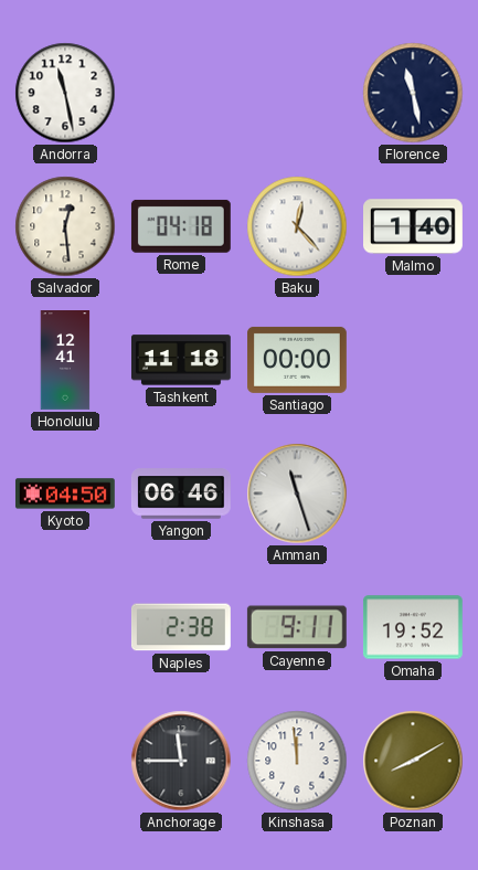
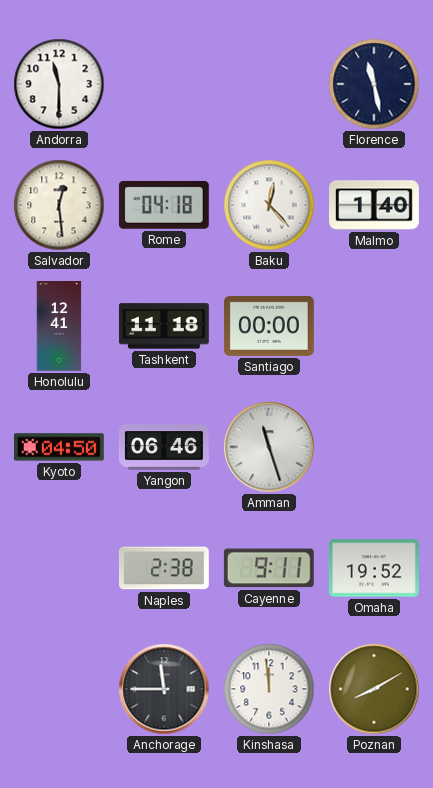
Andorra: 11:28 -> 11:30
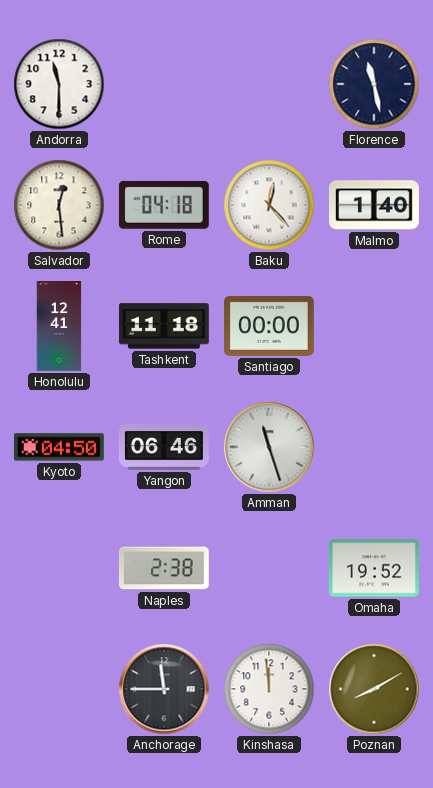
Cayenne: 9:11 -> none
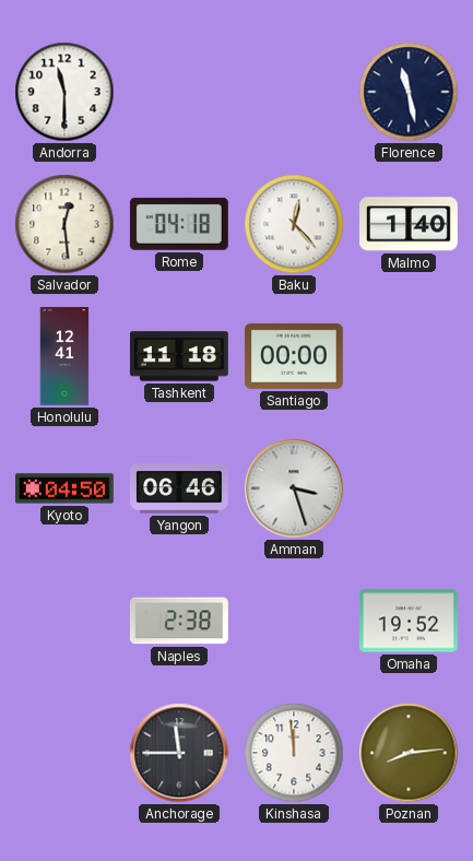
Amman: 11:27 -> 3:27
Poznan: 8:10 -> 8:14
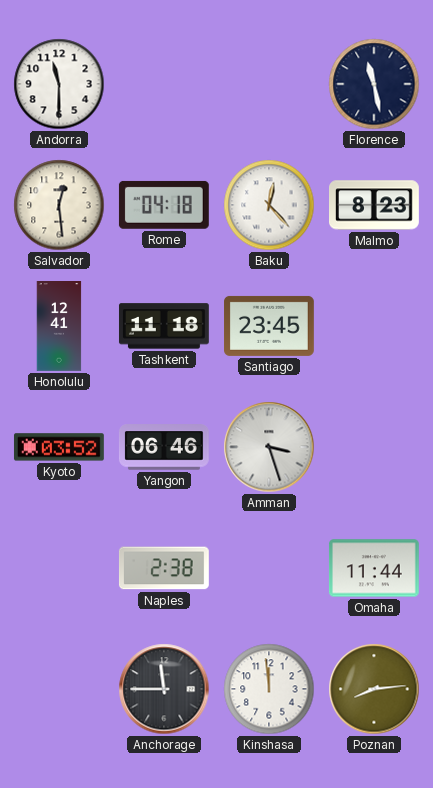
Malmo: 1:40 -> 8:23
Santiago: 00:00 -> 23:45
Kyoto: 04:50 -> 03:52
Omaha: 19:52 -> 11:44
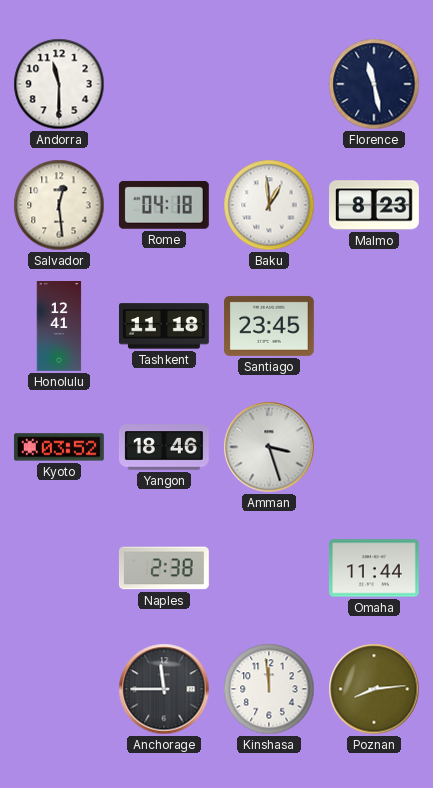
Baku: 12:23 -> 12:59
Yangon: 06:46 -> 18:46
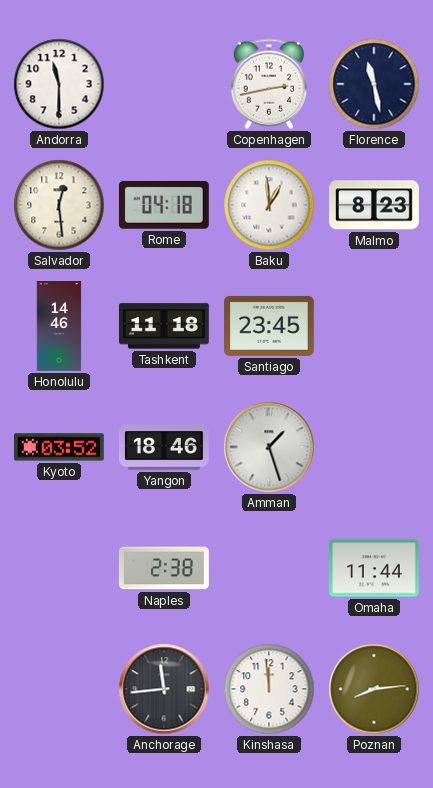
Copenhagen: none -> 2:43
Honolulu: 12:41 -> 14:46
Amman: 3:27 -> 1:27
Anchorage: 11:45 -> 11:44
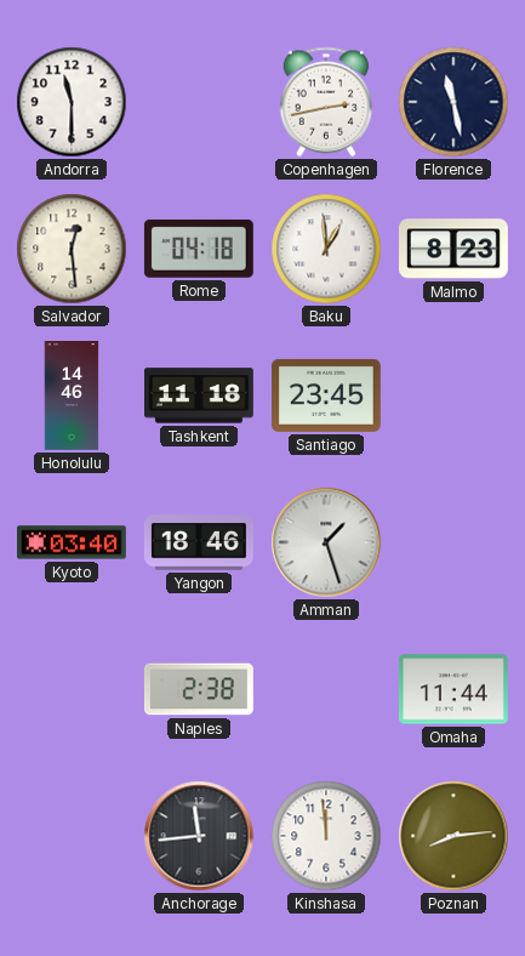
Kyoto: 03:52 -> 03:40
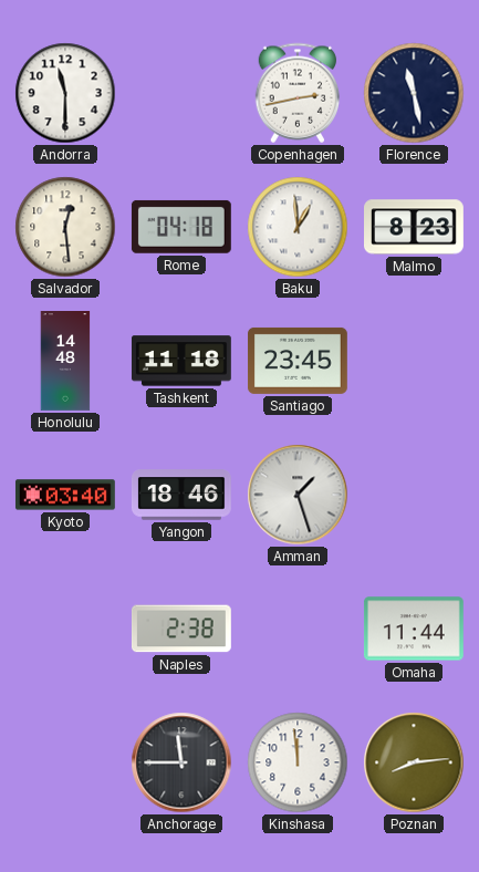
Honolulu: 14:46 -> 14:48
Anchorage: 11:44 -> 11:45
